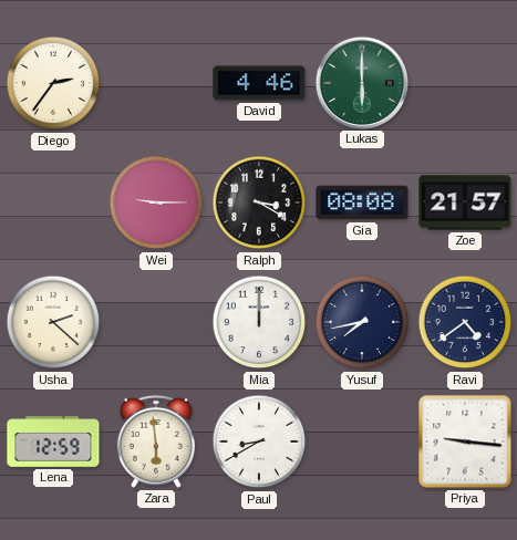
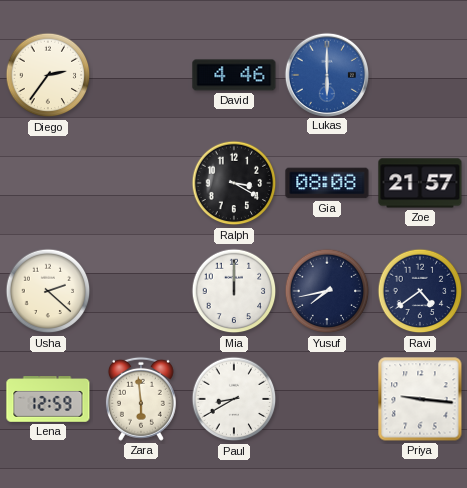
Lukas dial: green -> blue
Wei: 9:15 -> none
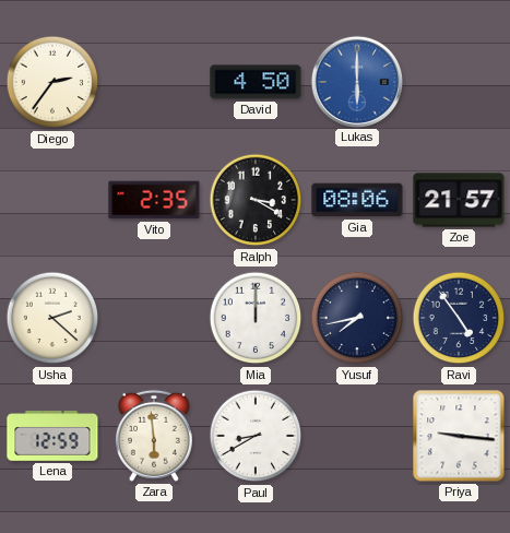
David: 4:46 -> 4:50
Vito: none -> 2:35
Gia: 08:08 -> 08:06
Ravi: 4:39 -> 4:54
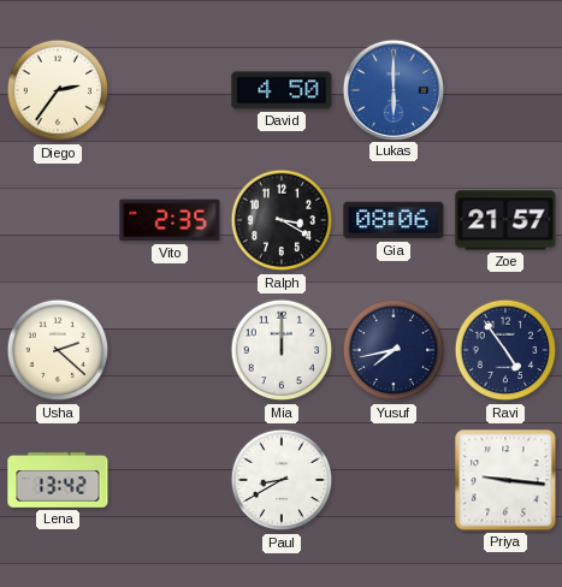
Lena: 12:59 -> 13:42
Zara: 5:59 -> none
